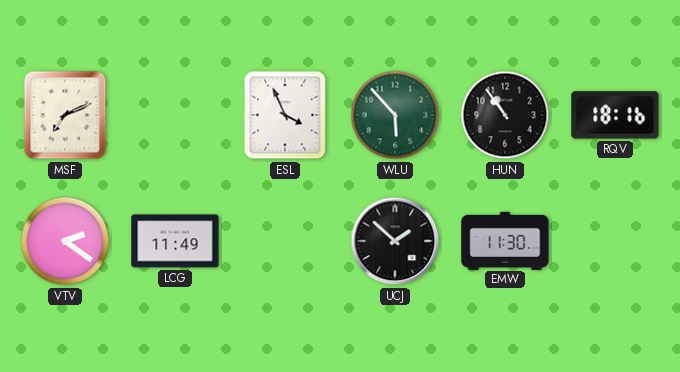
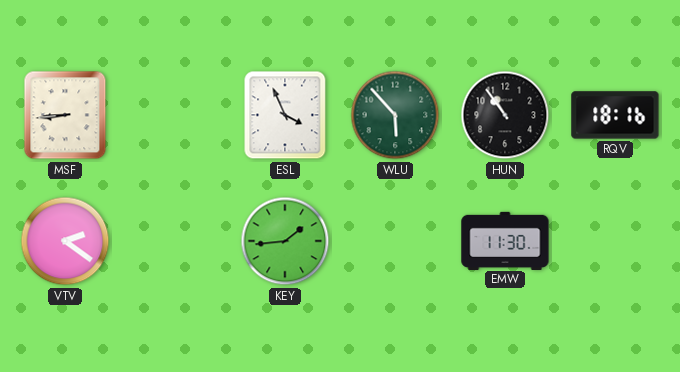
MSF: 7:11 -> 8:44
LCG: 11:49 -> none
KEY: none -> 1:44
UCJ: 1:52 -> none
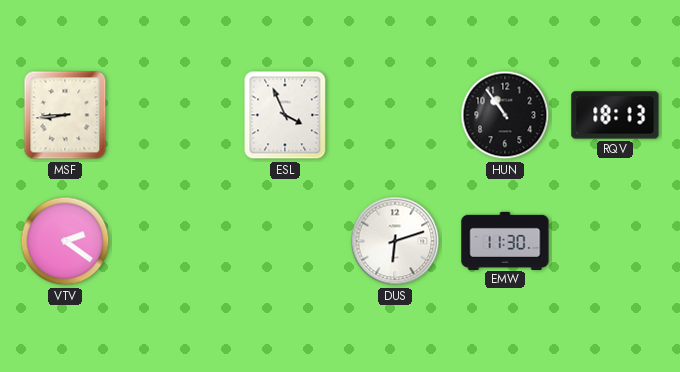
WLU: 5:53 -> none
RQV: 18:16 -> 18:13
KEY: 1:44 -> none
DUS: none -> 6:12
